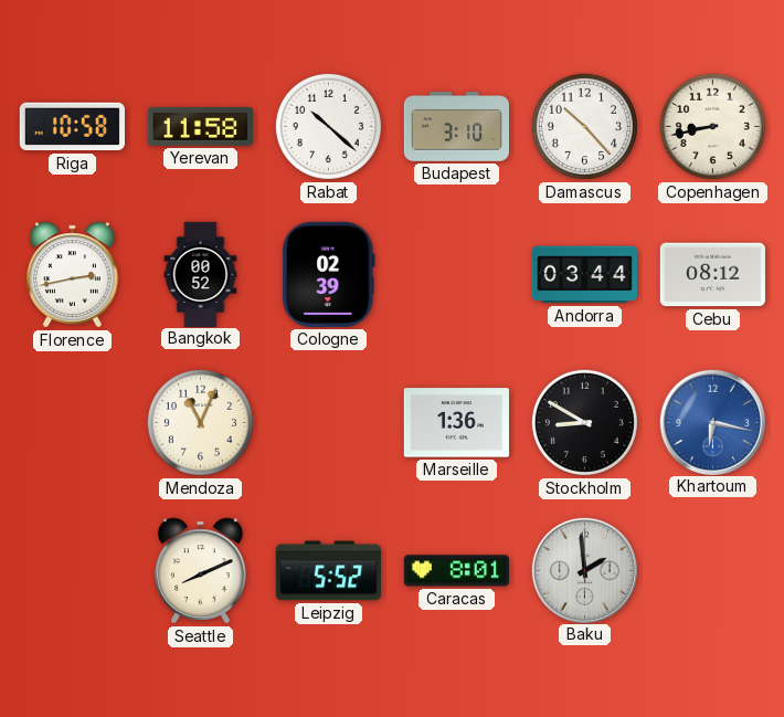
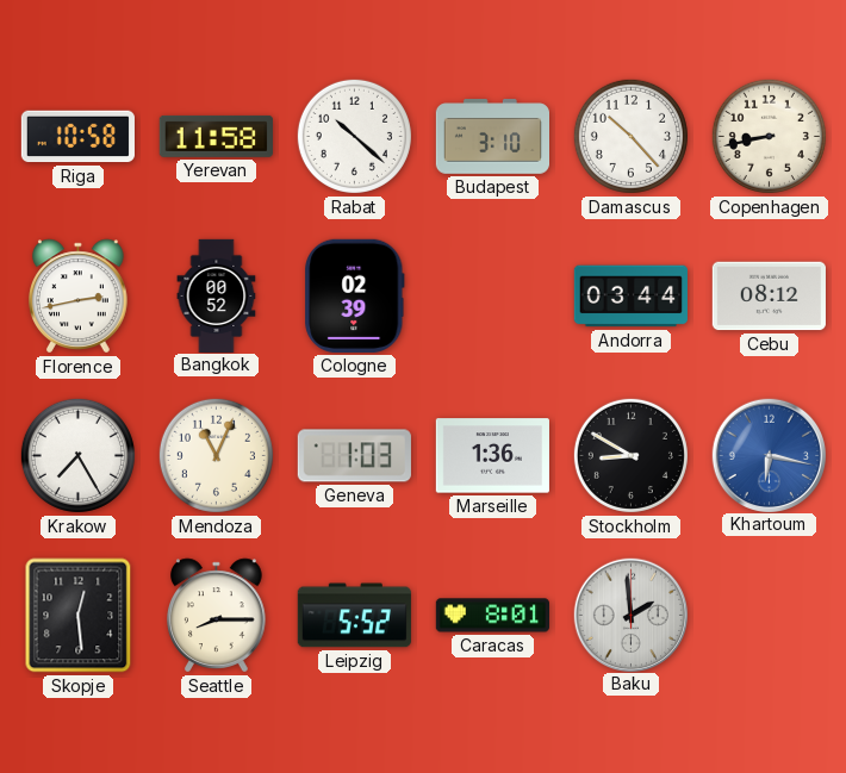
Krakow: none -> 7:25
Geneva: none -> 1:03
Skopje: none -> 12:29
Seattle: 8:11 -> 8:15
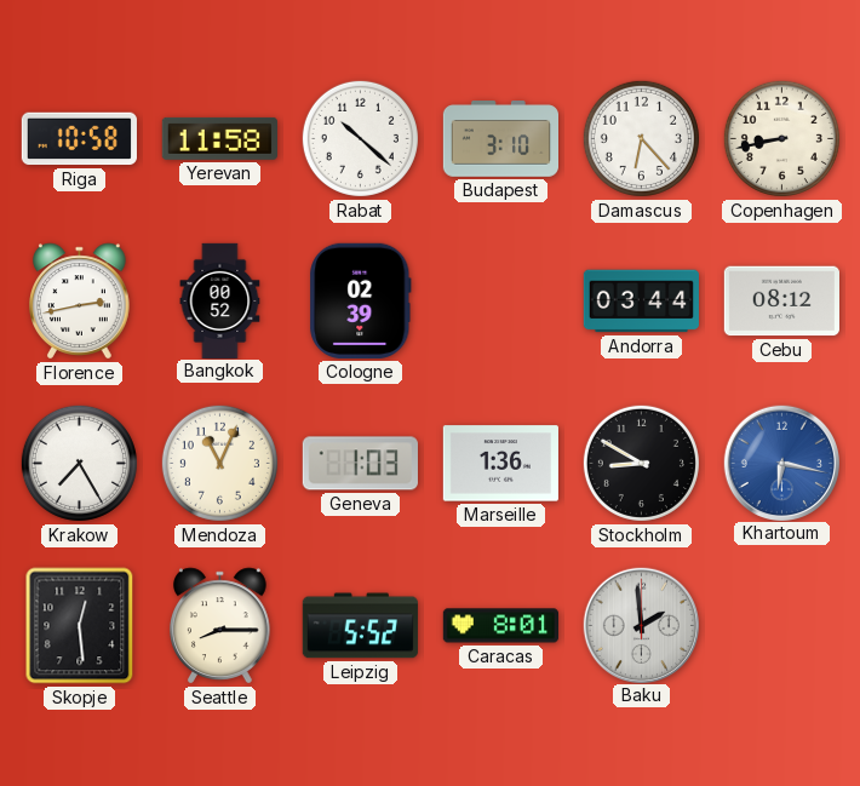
Damascus: 10:23 -> 6:23
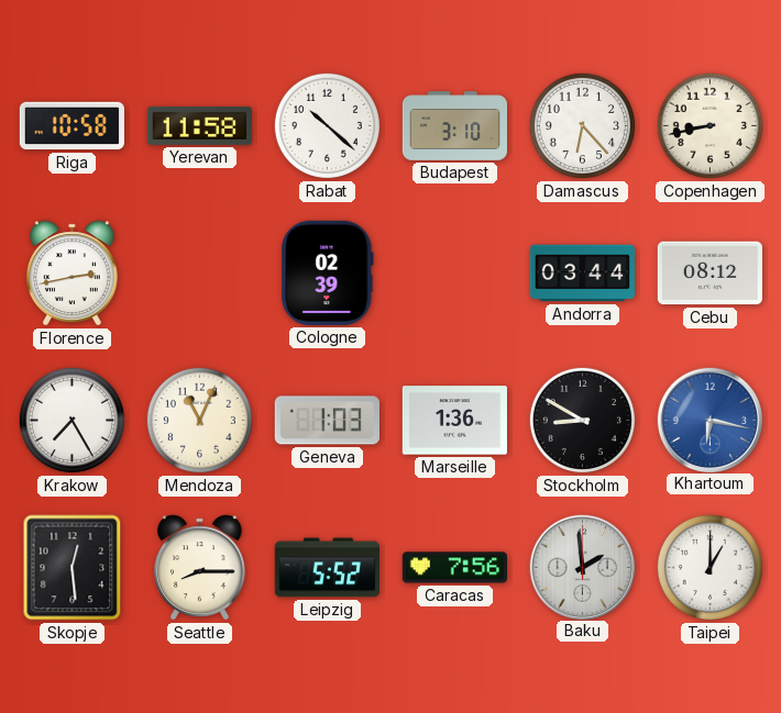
Bangkok: 00:52 -> none
Caracas: 8:01 -> 7:56
Taipei: none -> 1:00
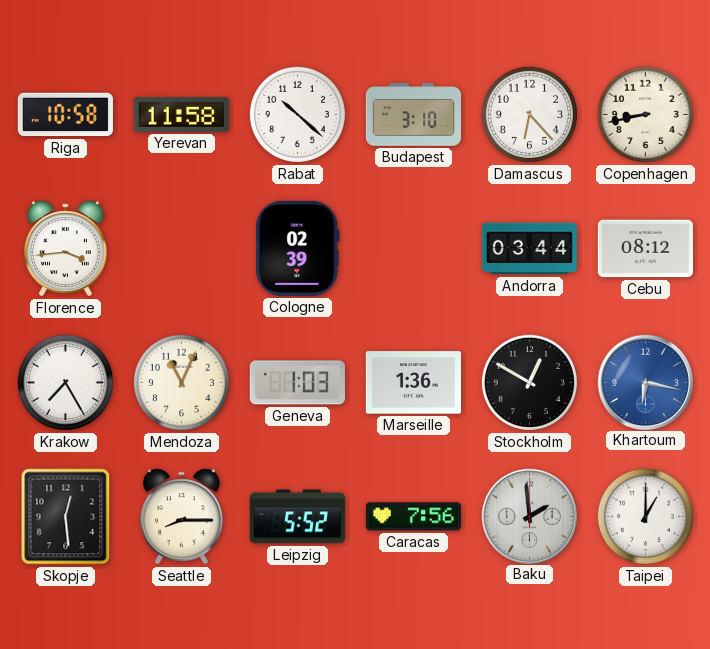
Florence: 2:43 -> 3:44
Stockholm: 8:50 -> 12:50
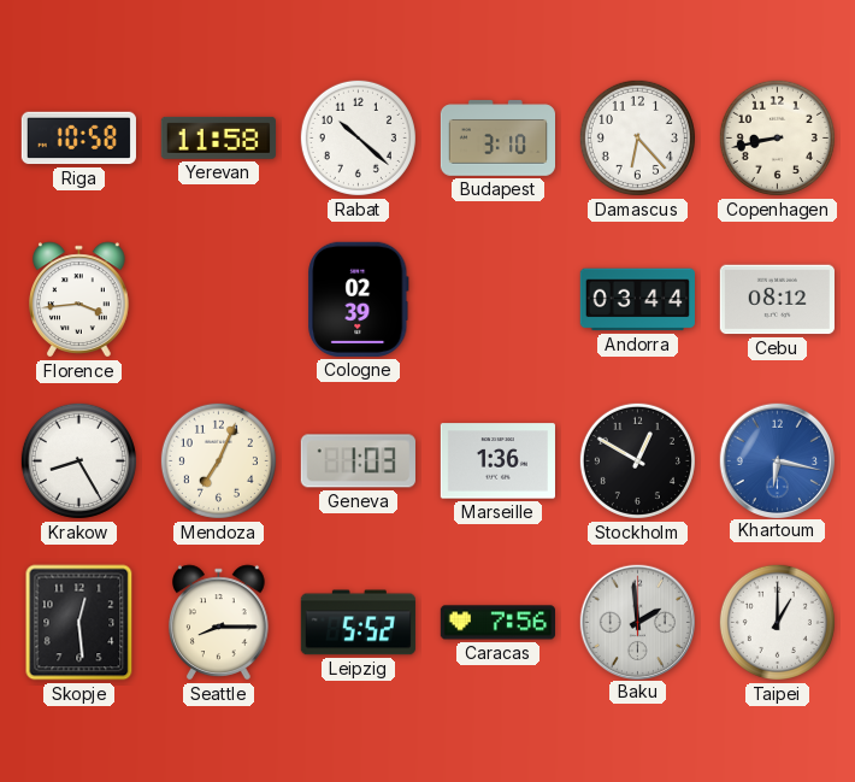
Krakow: 7:25 -> 8:25
Mendoza: 11:04 -> 7:04
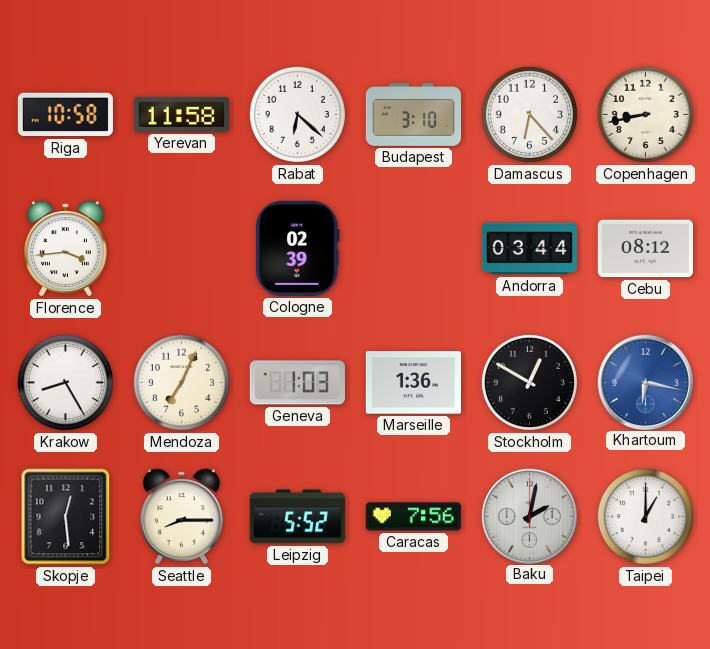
Rabat: 10:22 -> 6:22
Baku: 1:59 -> 2:02
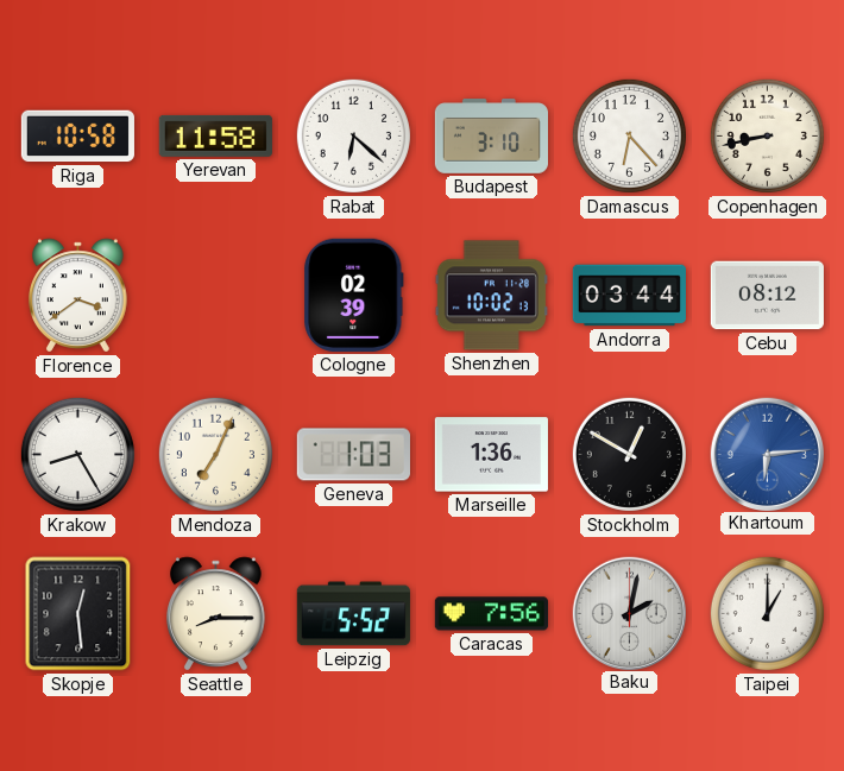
Florence: 3:44 -> 3:39
Shenzhen: none -> 10:02
Khartoum: 6:17 -> 6:14
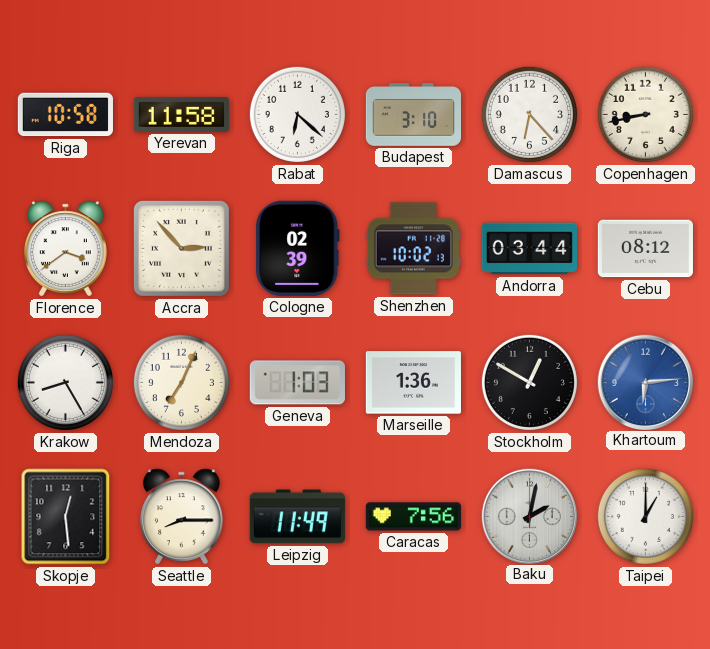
Accra: none -> 2:53
Leipzig: 5:52 -> 11:49
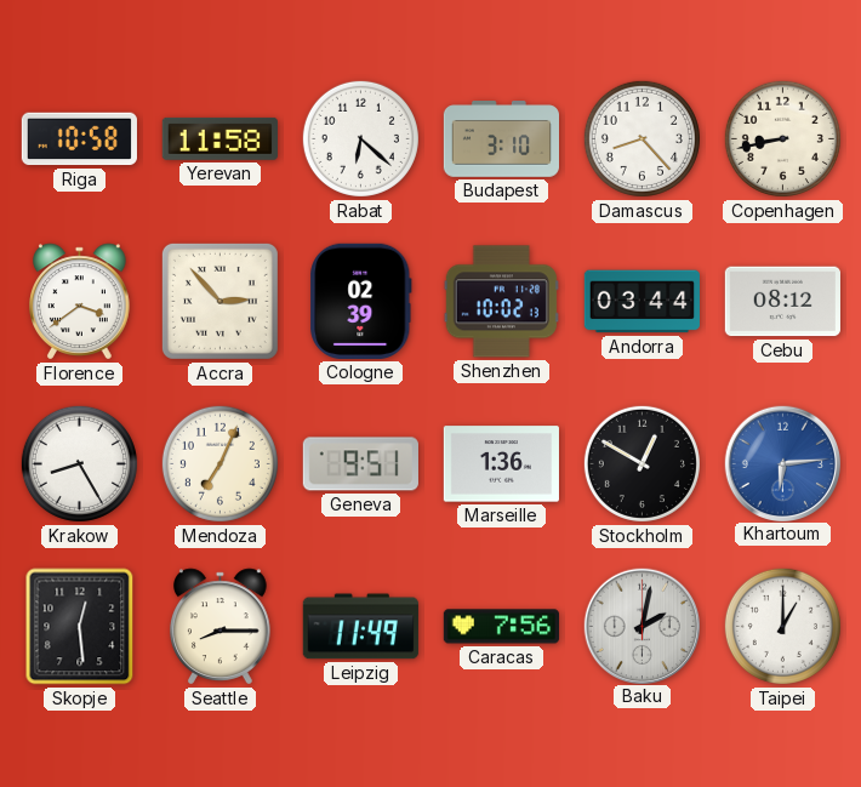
Damascus: 6:23 -> 8:23
Geneva: 1:03 -> 9:51
